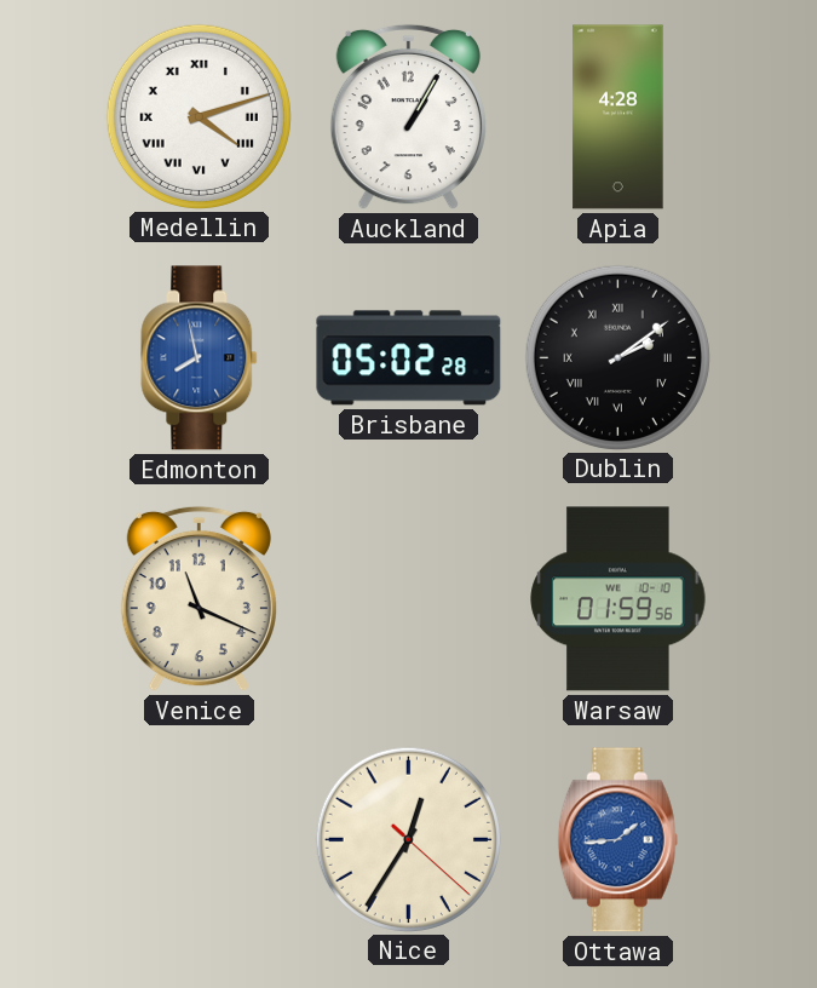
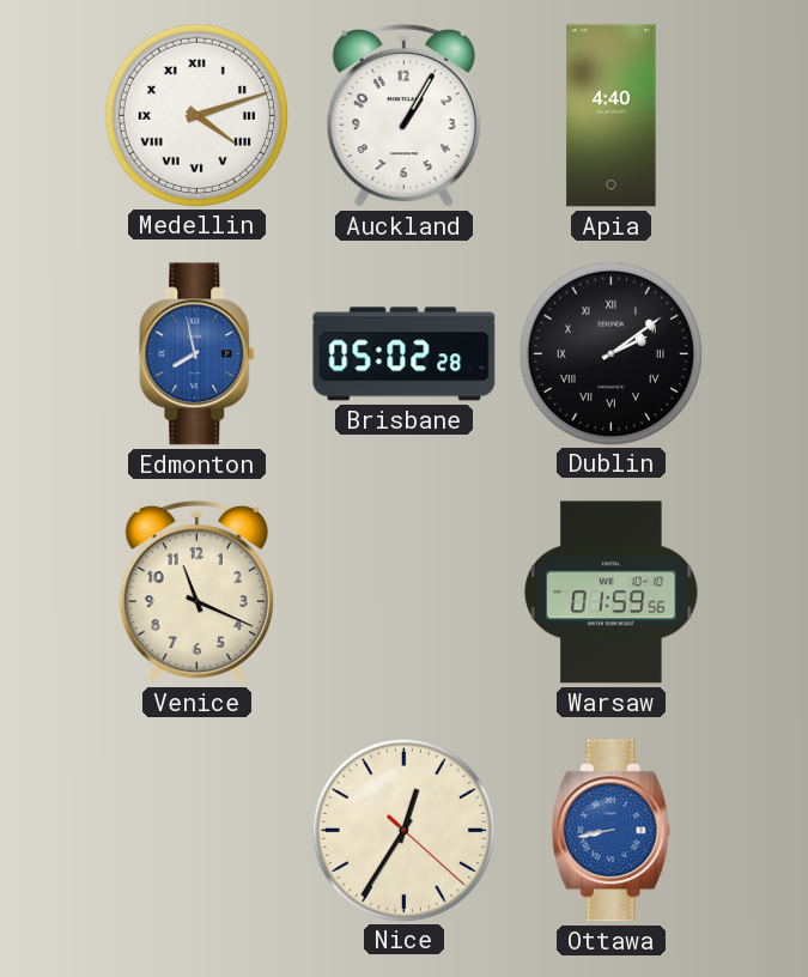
Apia: 4:28 -> 4:40
Ottawa: 1:44 -> 8:43
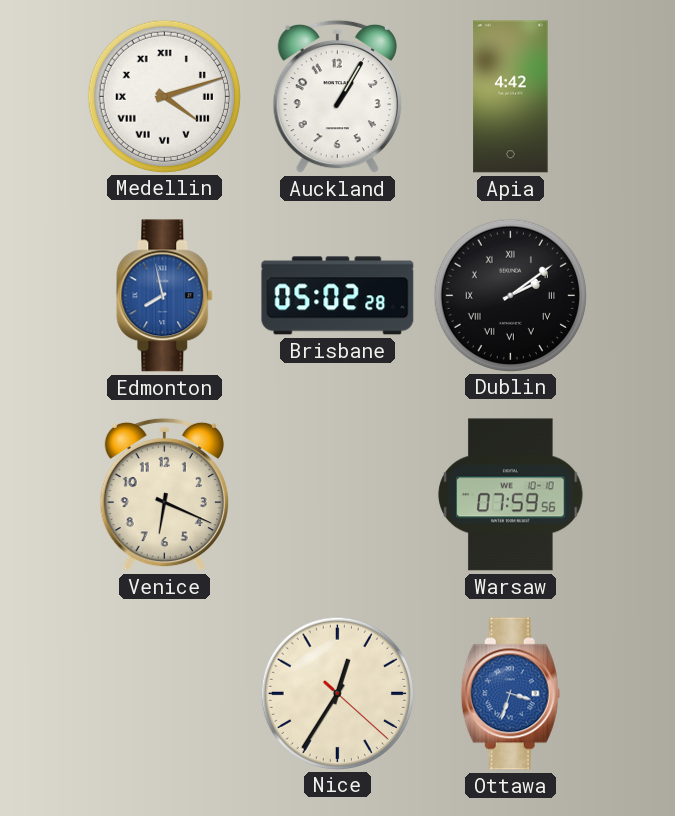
Apia: 4:40 -> 4:42
Venice: 11:19 -> 6:19
Warsaw: 01:59 -> 07:59
Ottawa: 8:43 -> 3:33
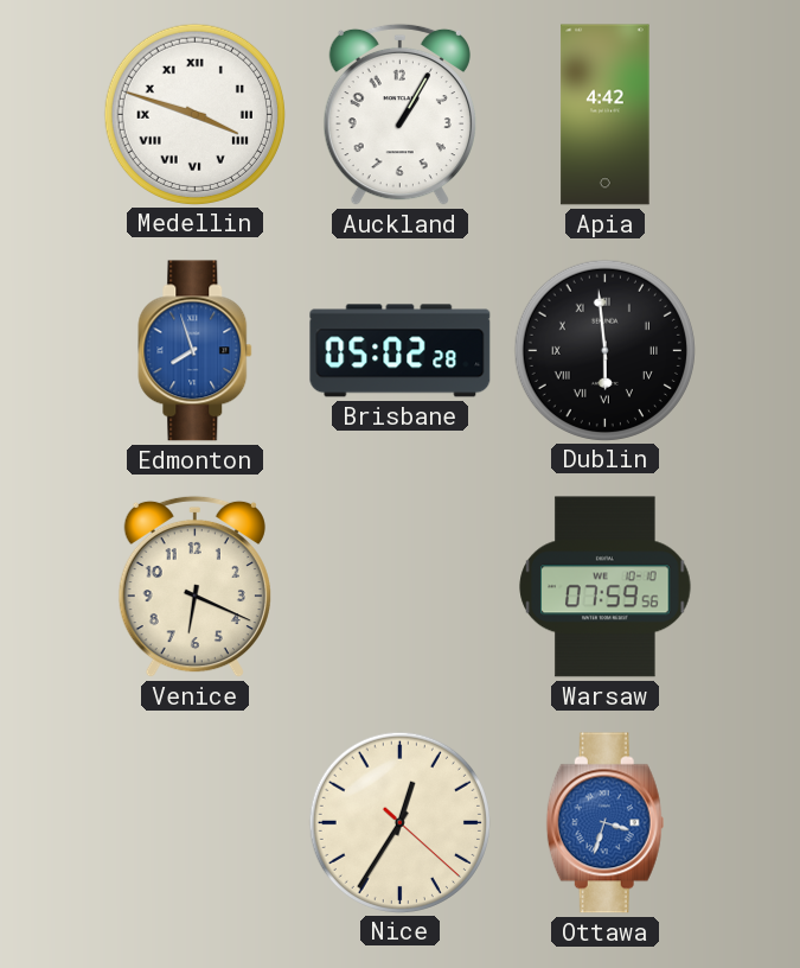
Medellin: 4:12 -> 3:48
Edmonton: 7:58 -> 7:57
Dublin: 2:09 -> 5:59
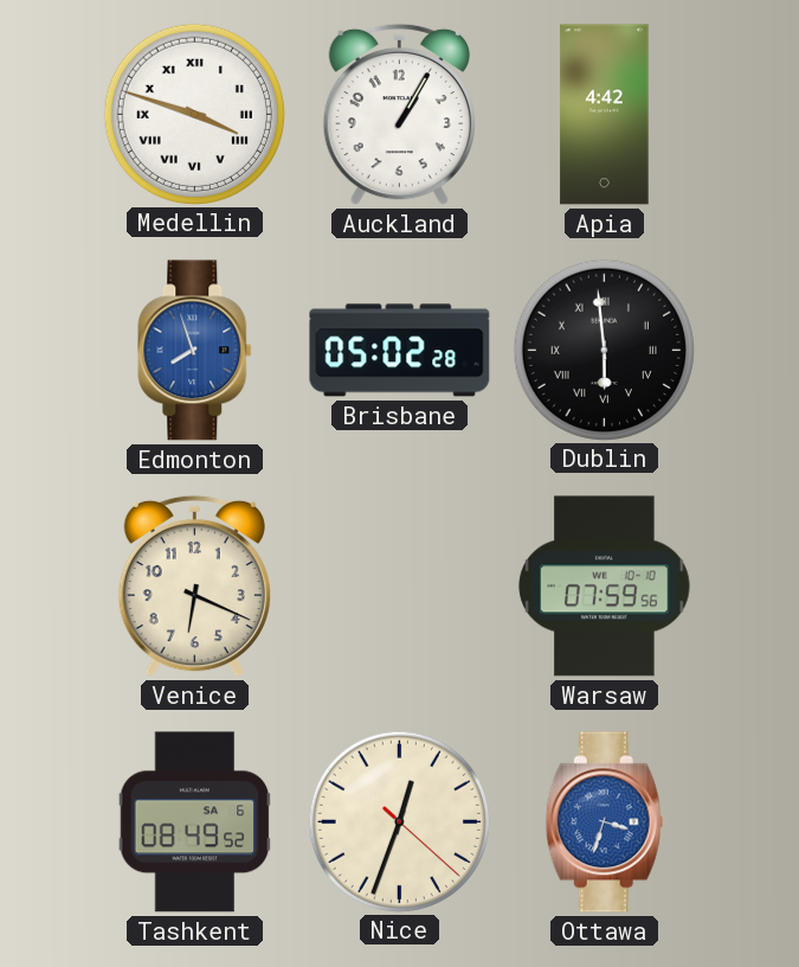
Tashkent: none -> 08:49
Nice: 12:35 -> 12:33
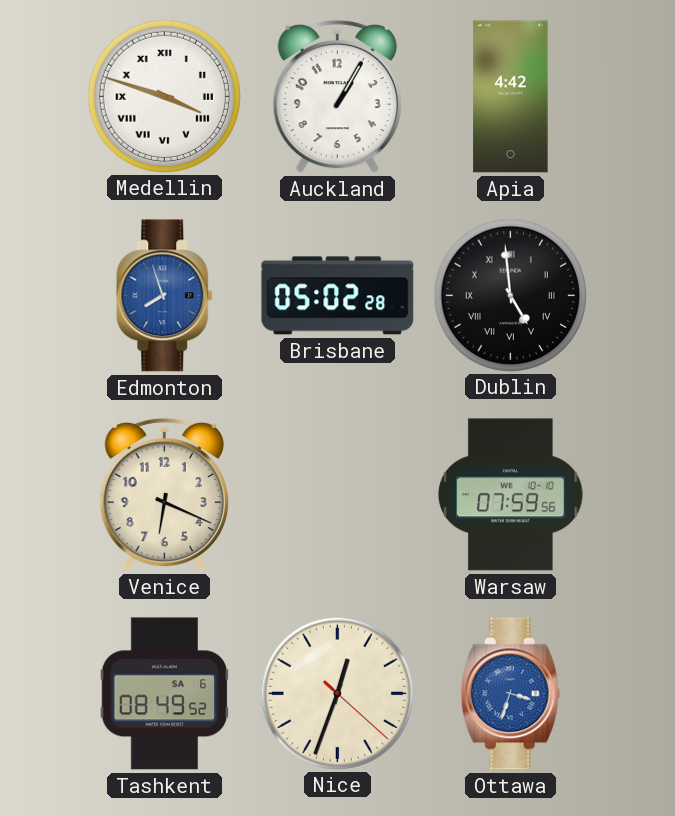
Dublin: 5:59 -> 4:59
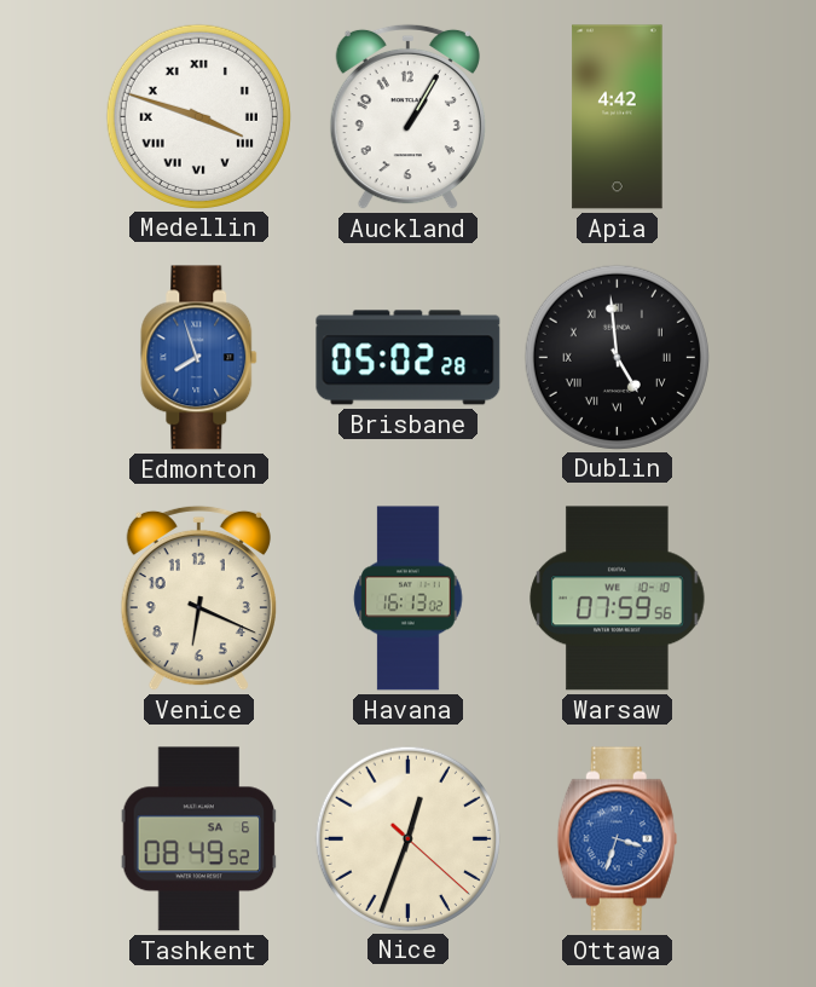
Havana: none -> 16:13
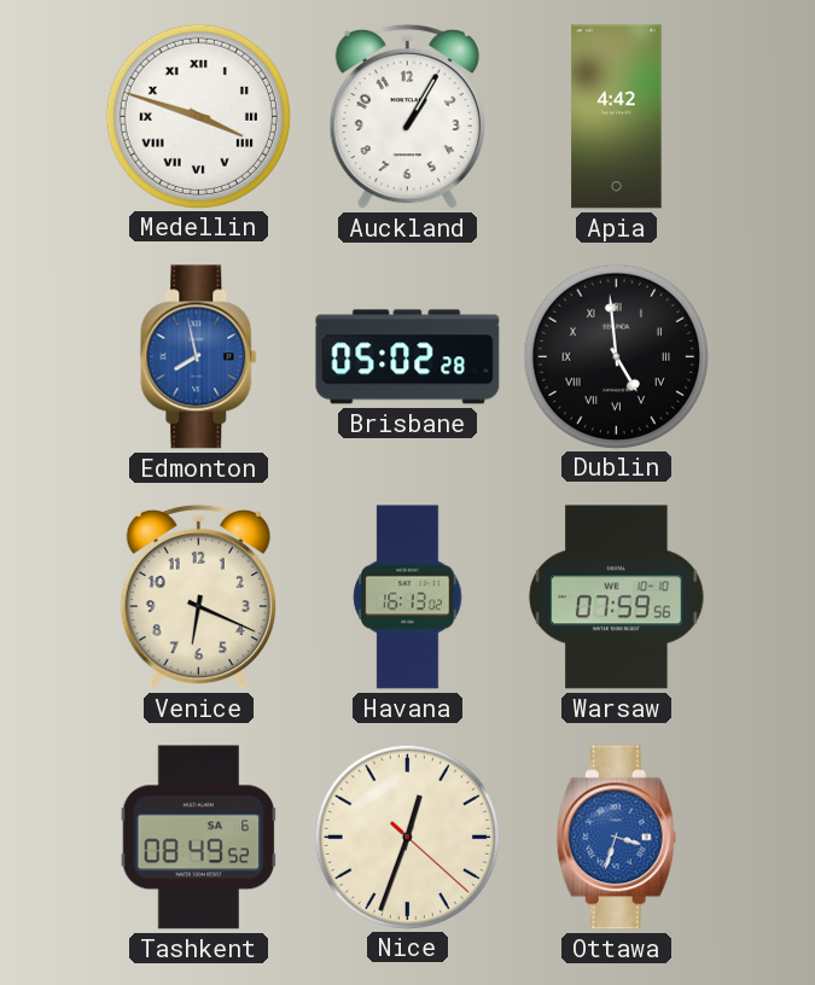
Edmonton: 7:57 -> 7:58
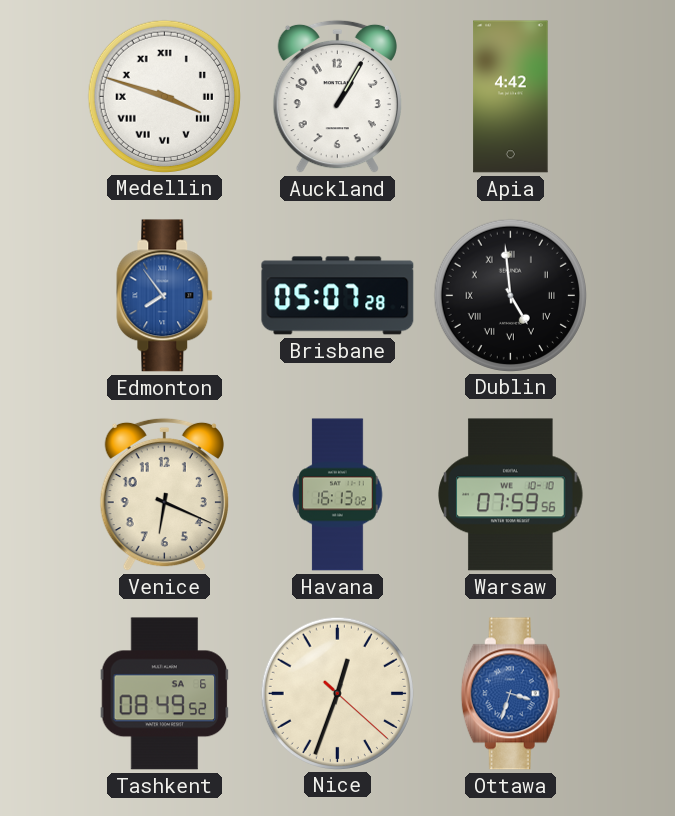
Edmonton: 7:58 -> 7:54
Brisbane: 05:02 -> 05:07
